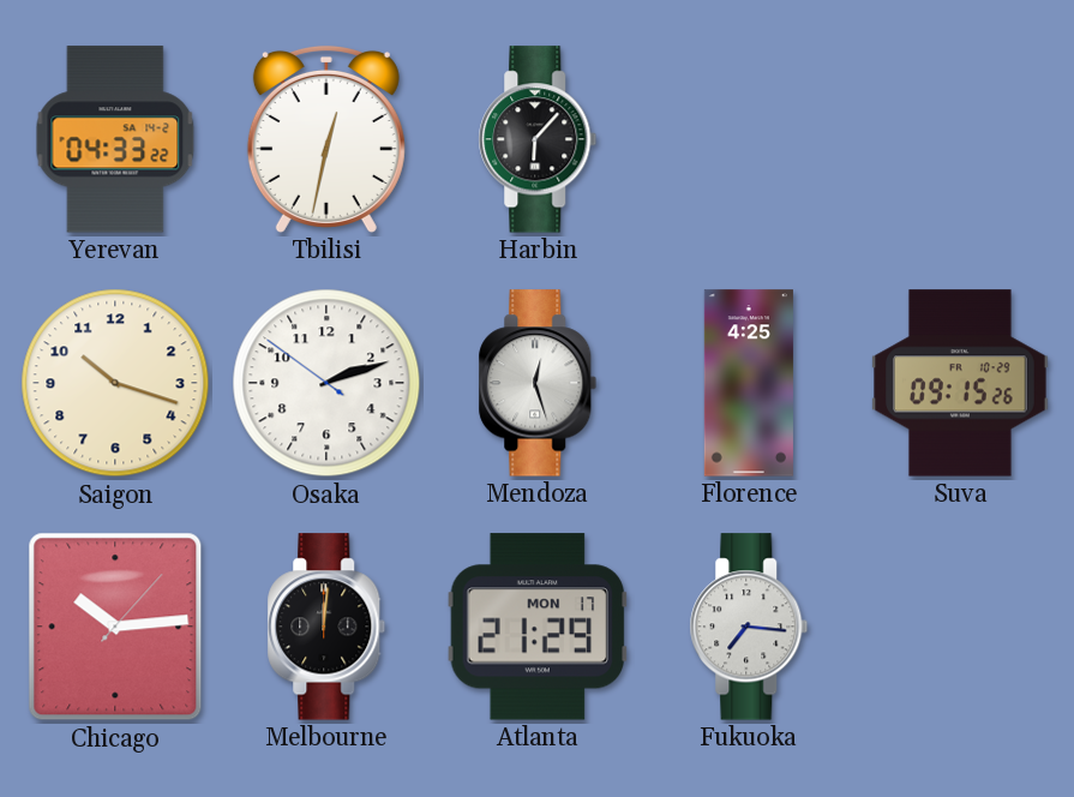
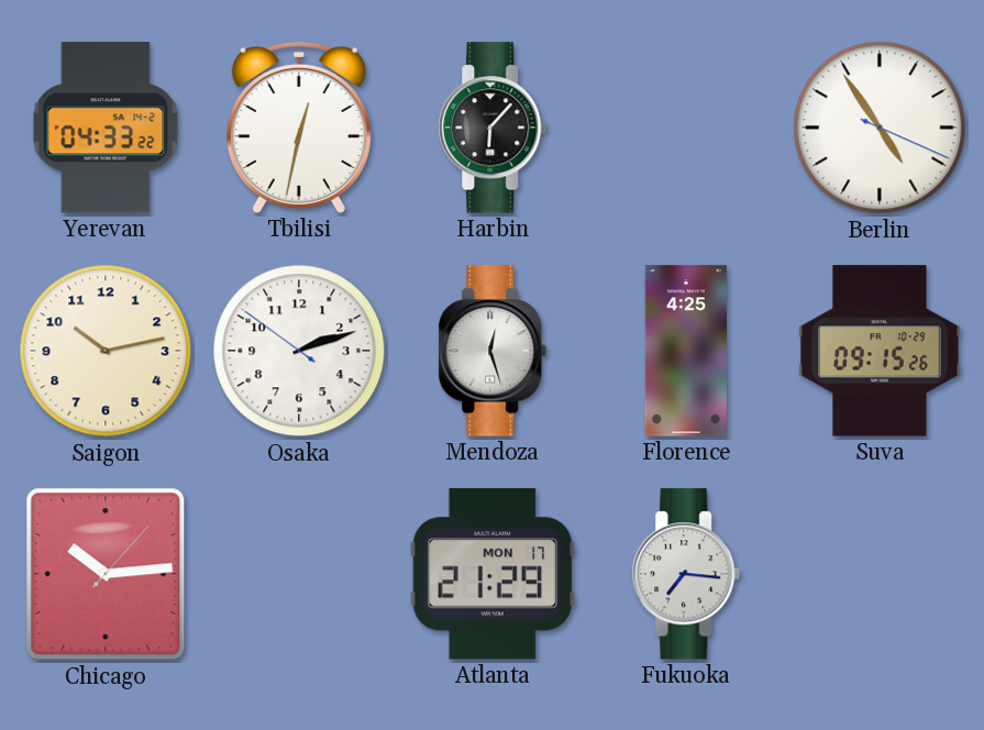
Berlin: none -> 4:54
Saigon: 10:18 -> 10:13
Melbourne: 12:01 -> none
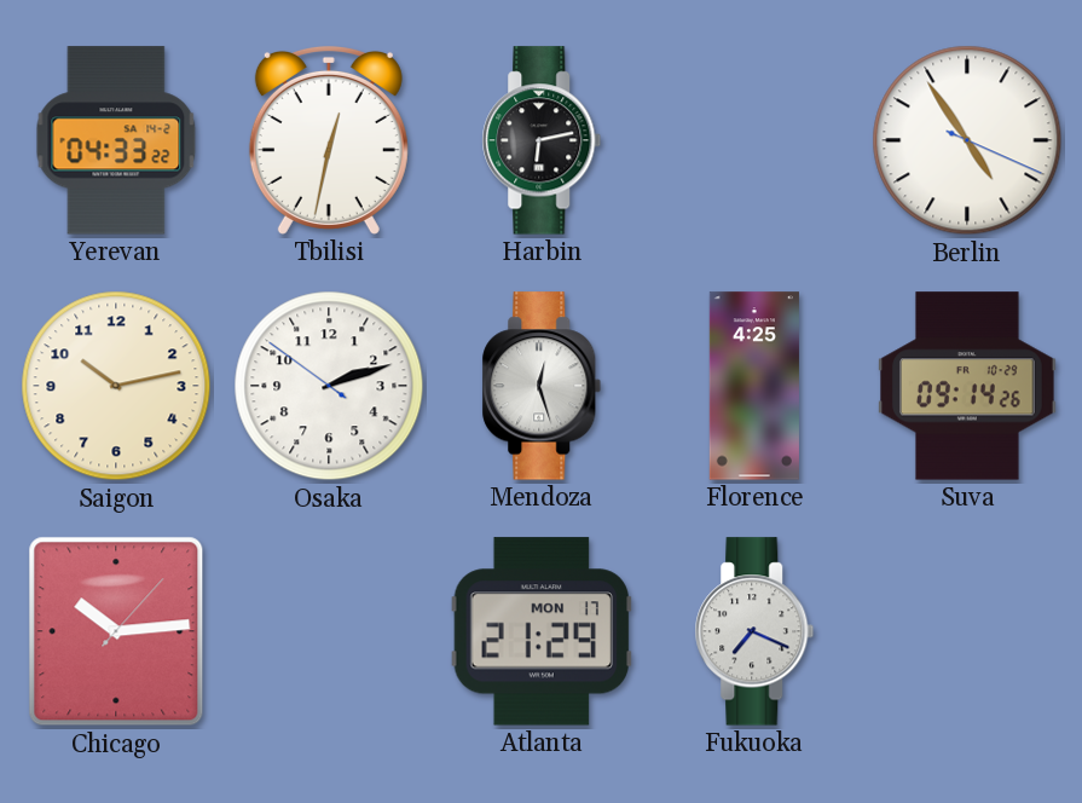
Harbin: 6:07 -> 6:13
Suva: 09:15 -> 09:14
Fukuoka: 7:16 -> 7:19
